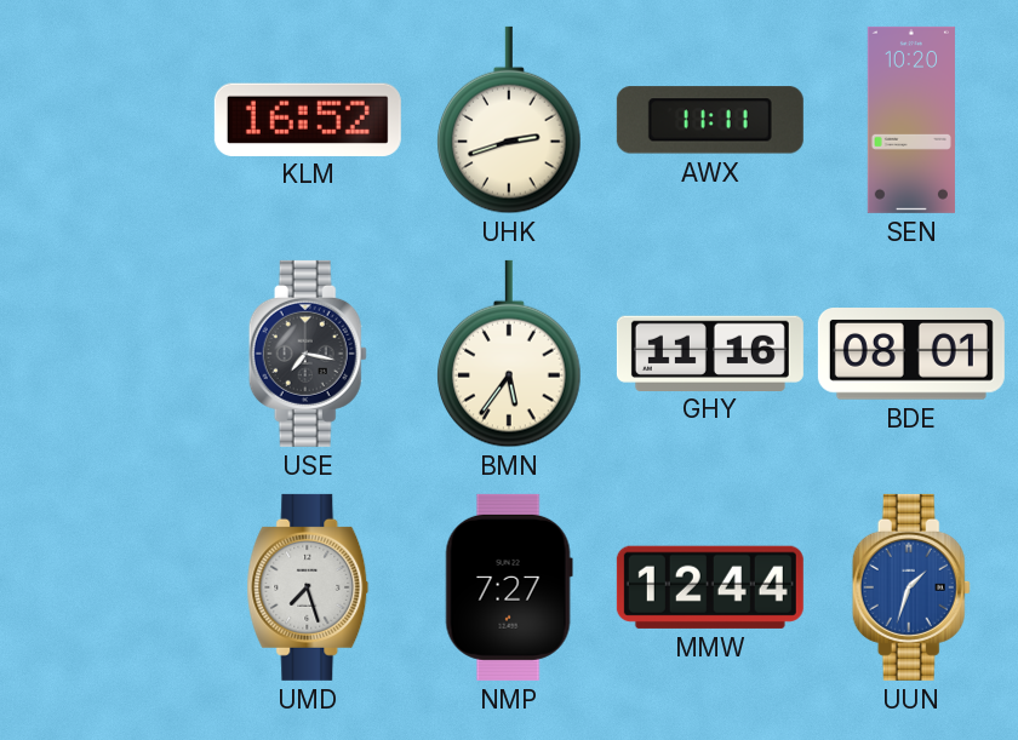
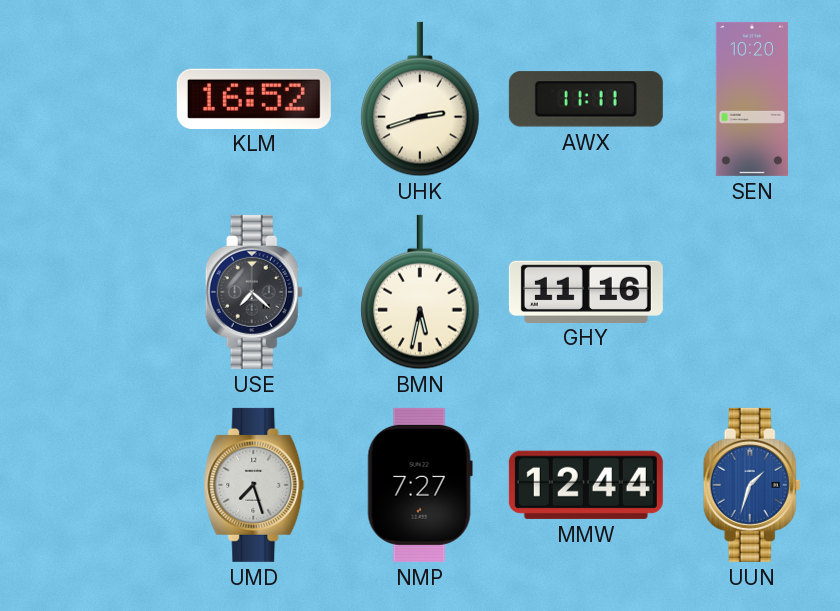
USE: 7:17 -> 7:22
BMN: 5:36 -> 5:32
BDE: 08:01 -> none
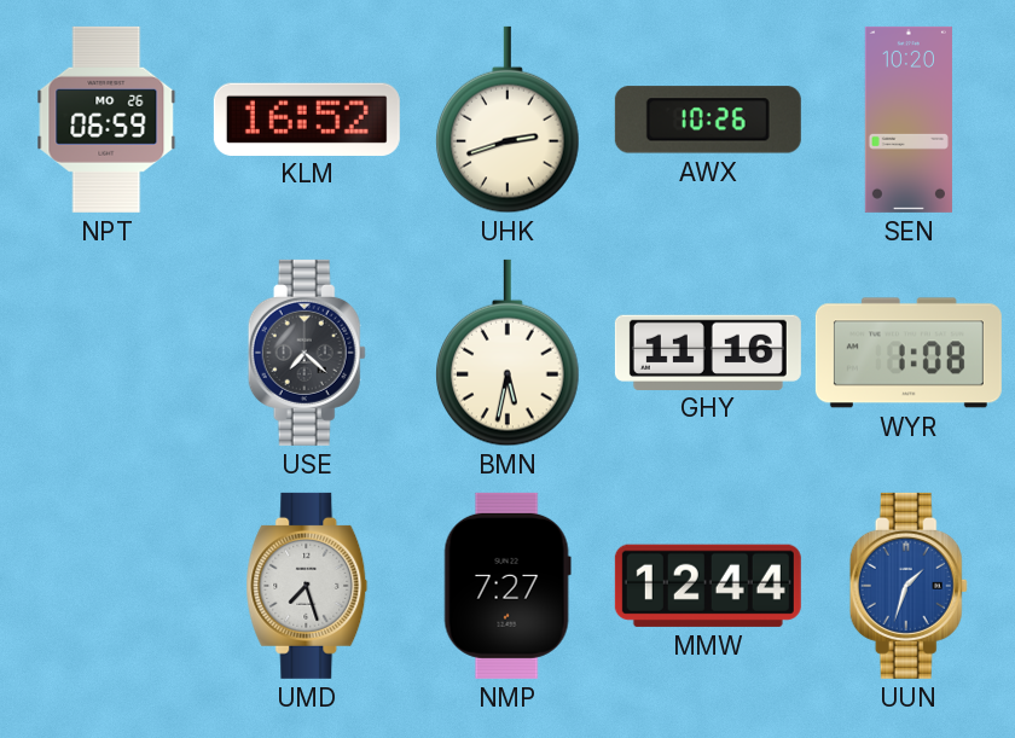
NPT: none -> 06:59
AWX: 11:11 -> 10:26
WYR: none -> 1:08
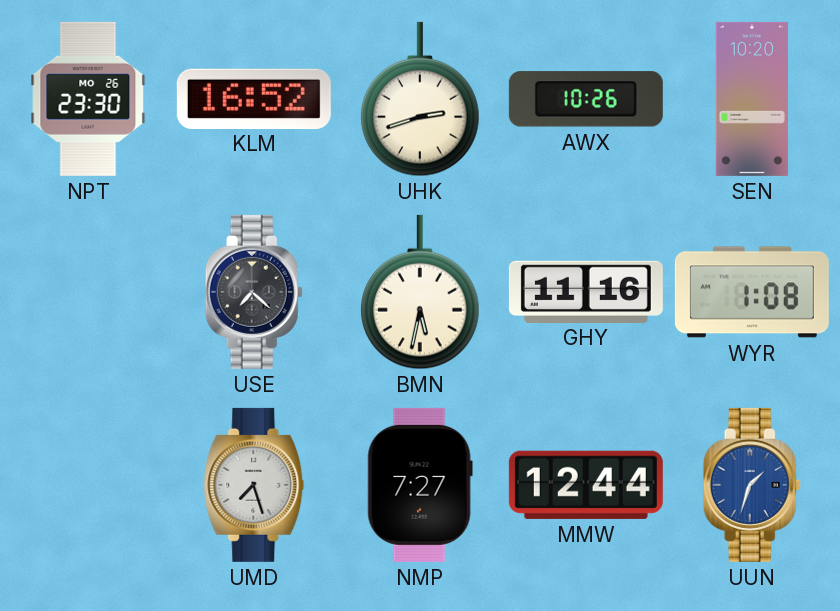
NPT: 06:59 -> 23:30
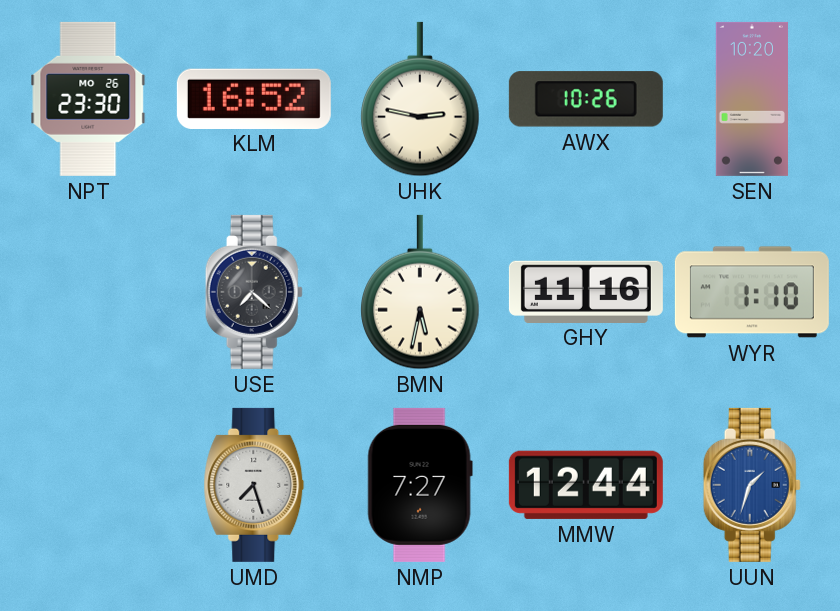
UHK: 2:42 -> 2:47
WYR: 1:08 -> 1:10
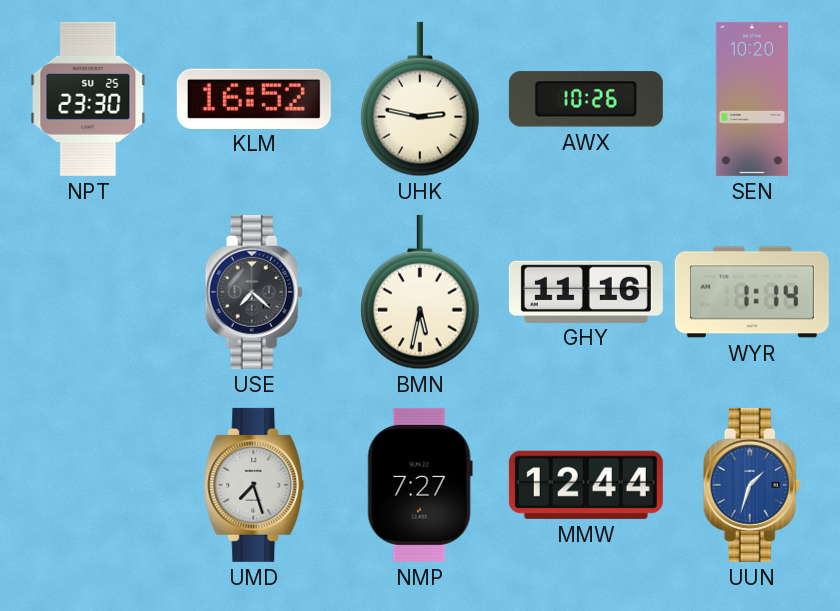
NPT date: MO 26 -> SU 25
WYR: 1:10 -> 1:14
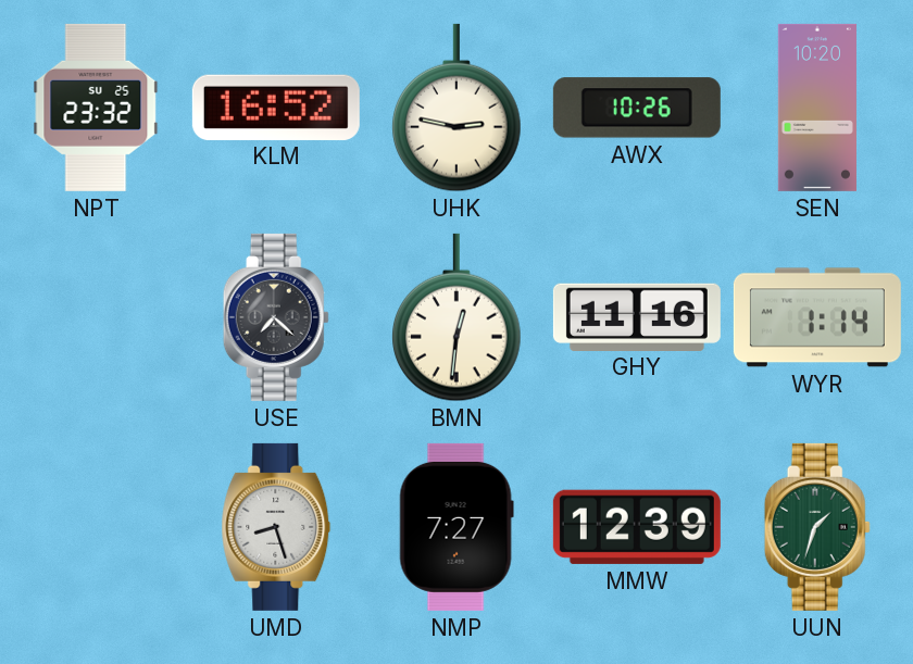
NPT: 23:30 -> 23:32
BMN: 5:32 -> 12:31
UMD: 7:27 -> 8:27
MMW: 12:44 -> 12:39
UUN dial: blue -> green
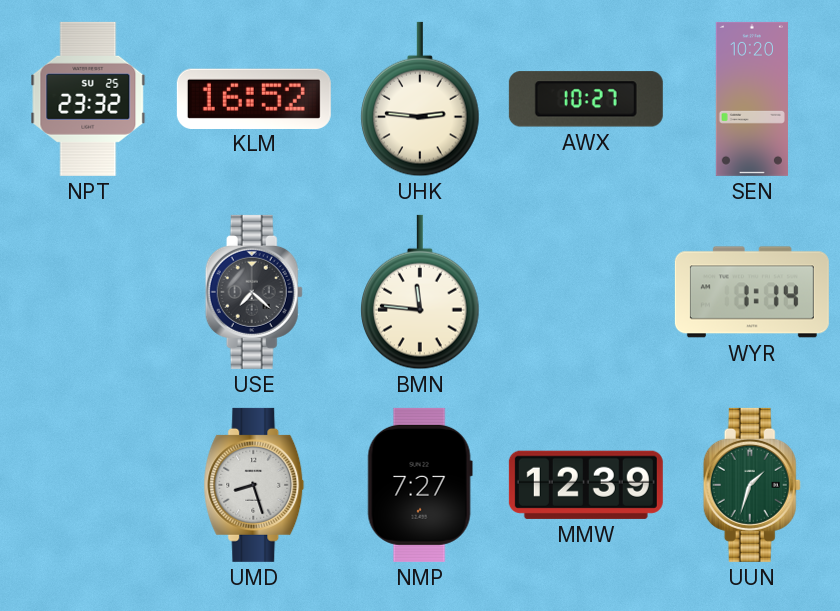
UHK: 2:47 -> 2:46
AWX: 10:26 -> 10:27
BMN: 12:31 -> 11:46
GHY: 11:16 -> none
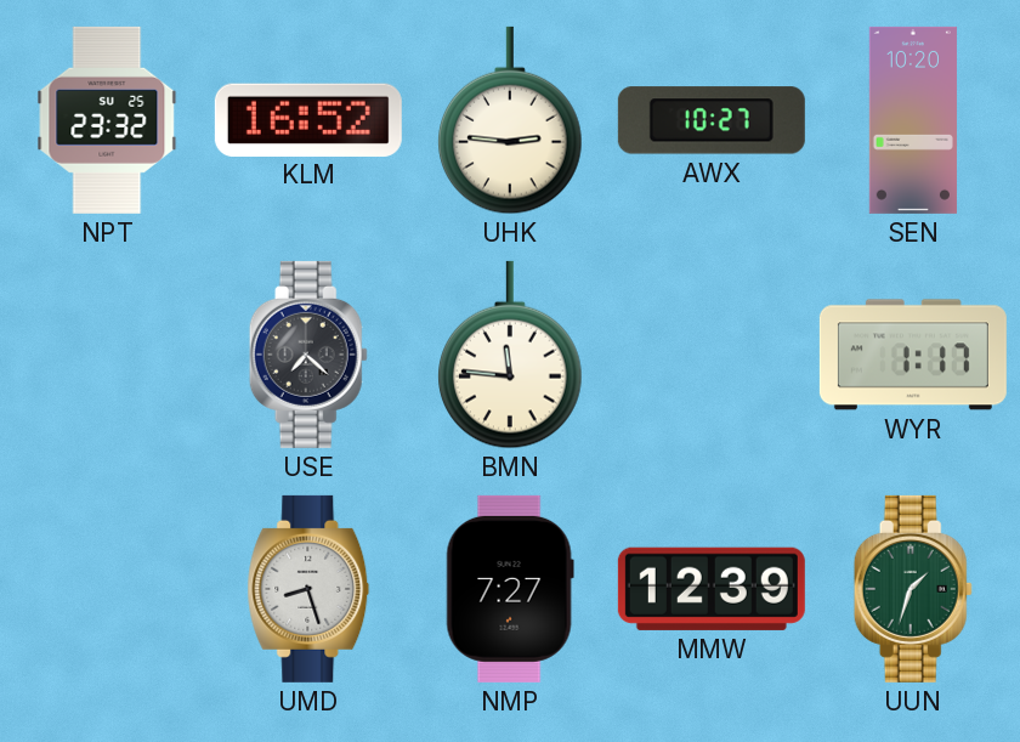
WYR: 1:14 -> 1:17
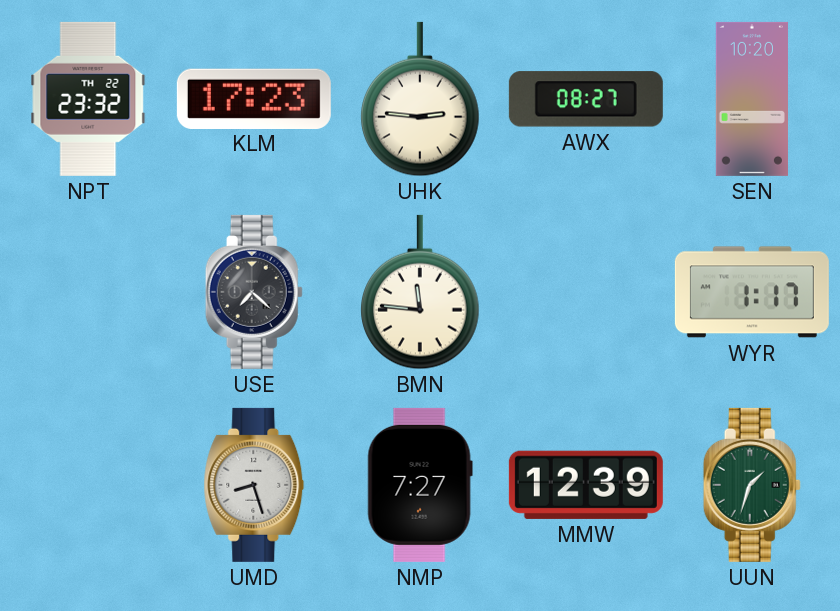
NPT date: SU 25 -> TH 22
KLM: 16:52 -> 17:23
AWX: 10:27 -> 08:27
